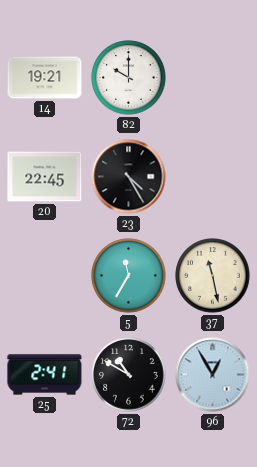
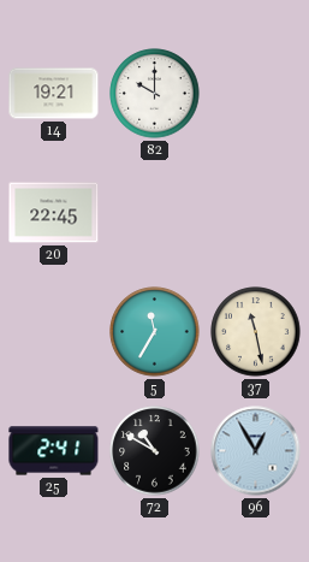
23: 4:25 -> none
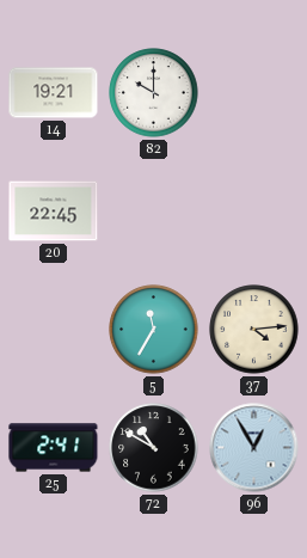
37: 11:28 -> 4:14
